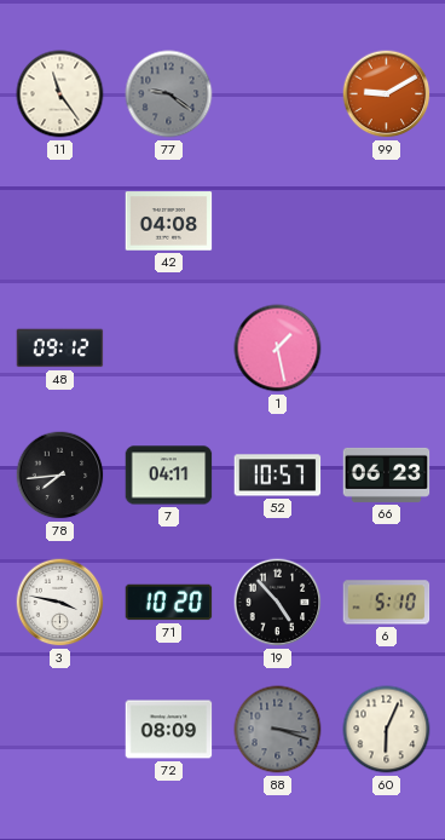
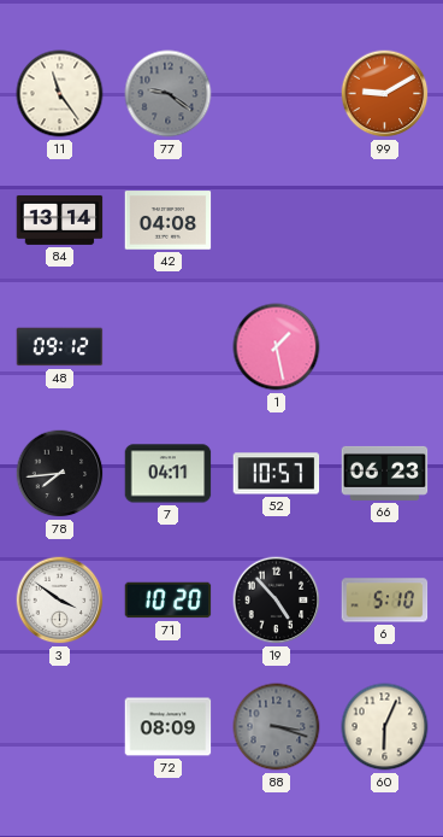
84: none -> 13:14
3: 3:47 -> 3:51
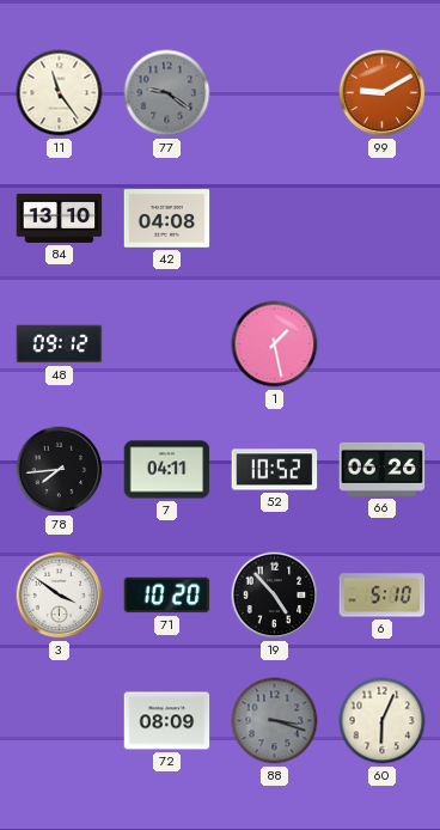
84: 13:14 -> 13:10
52: 10:57 -> 10:52
66: 06:23 -> 06:26
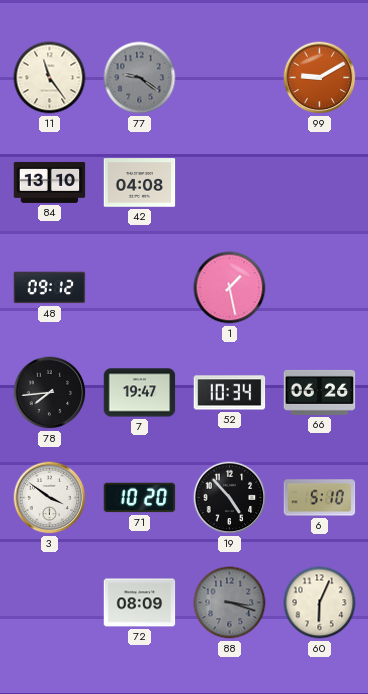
7: 04:11 -> 19:47
52: 10:52 -> 10:34
